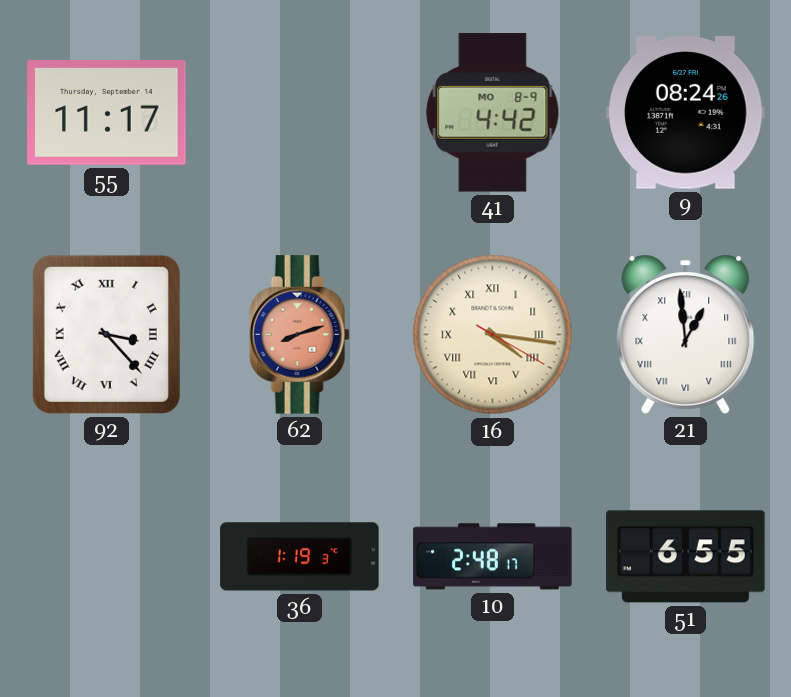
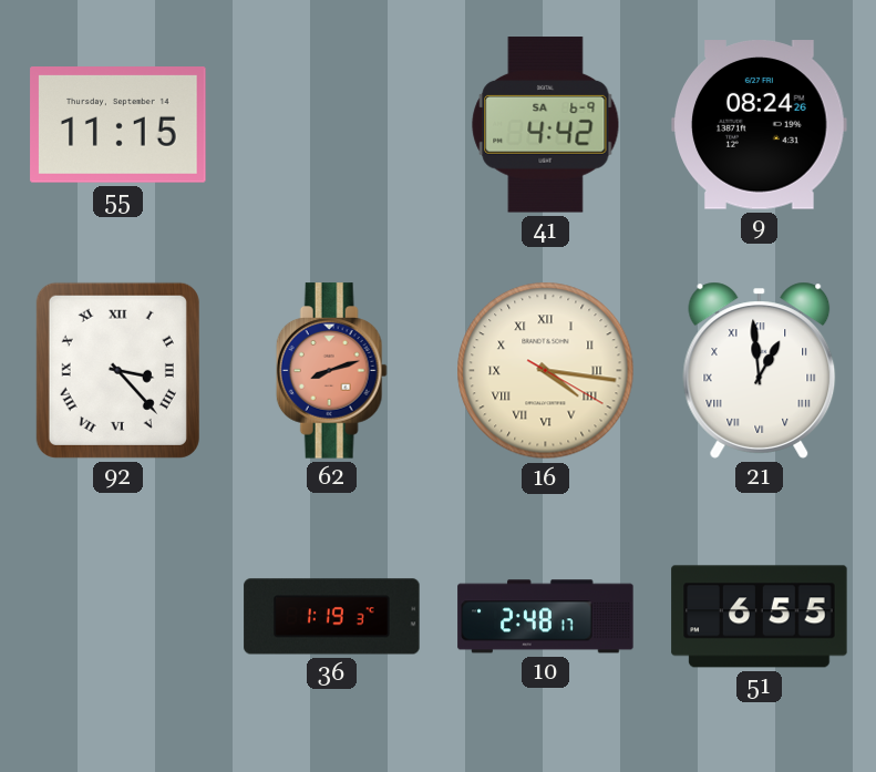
55: 11:17 -> 11:15
41 date: MO 8-9 -> SA 6-9
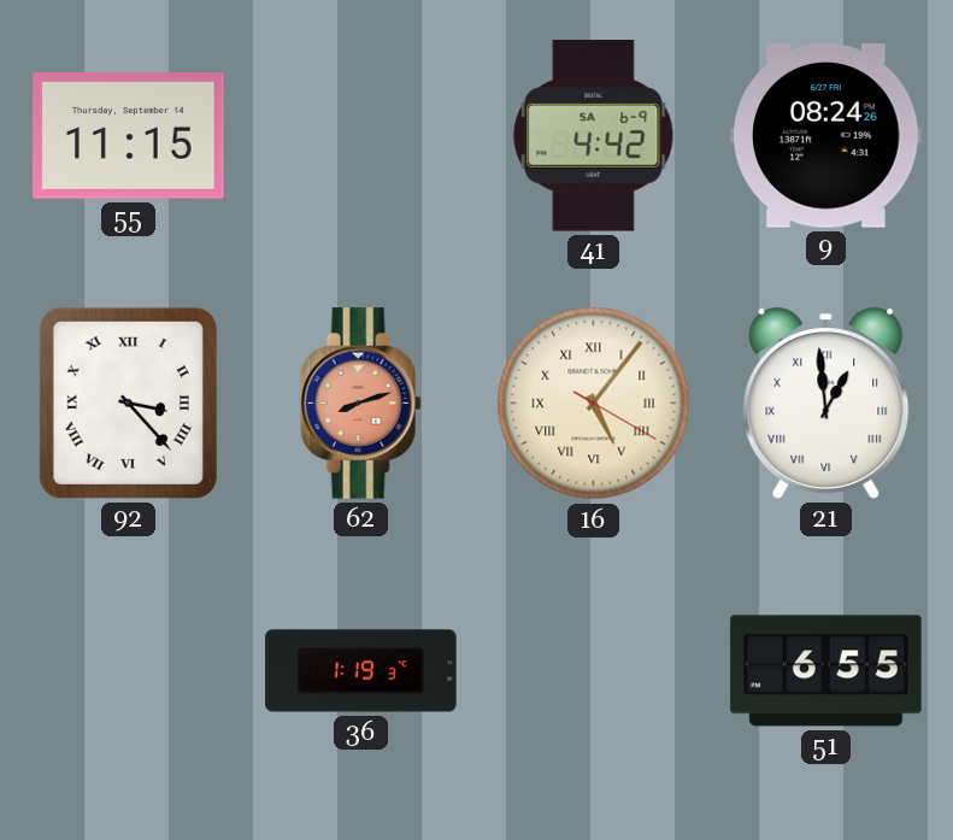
16: 4:16 -> 5:06
10: 2:48 -> none
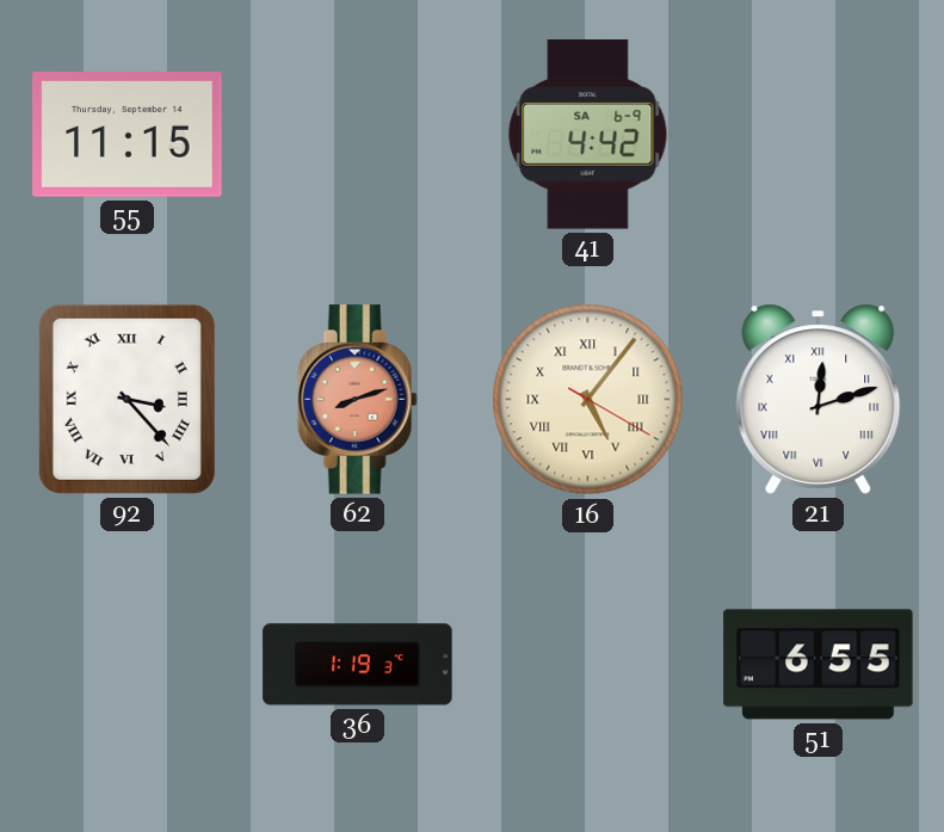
9: 08:24 -> none
21: 12:59 -> 12:12
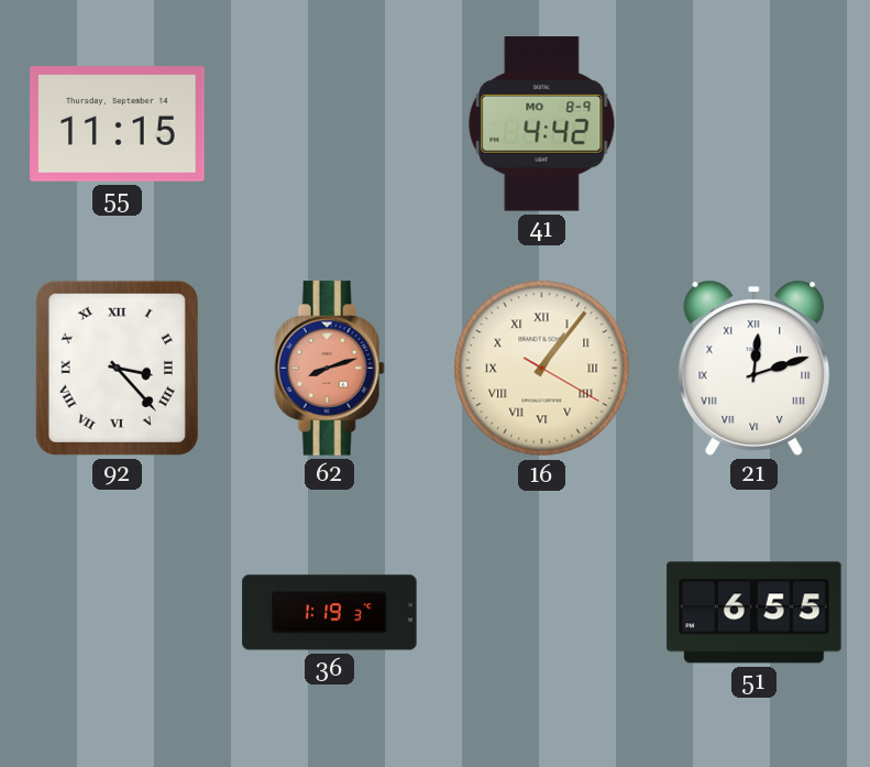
41 date: SA 6-9 -> MO 8-9
16: 5:06 -> 1:06
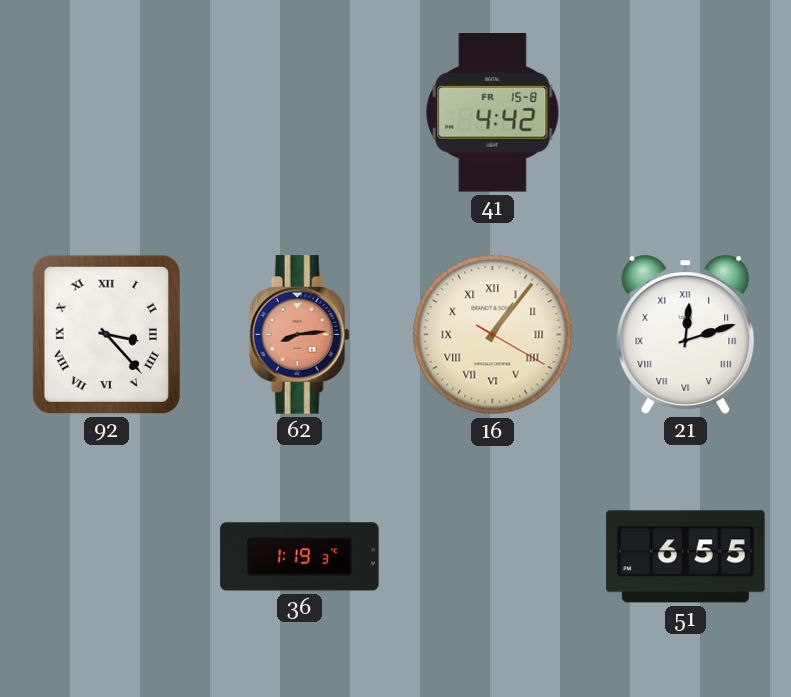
55: 11:15 -> none
41 date: MO 8-9 -> FR 15-8
62: 8:12 -> 8:14
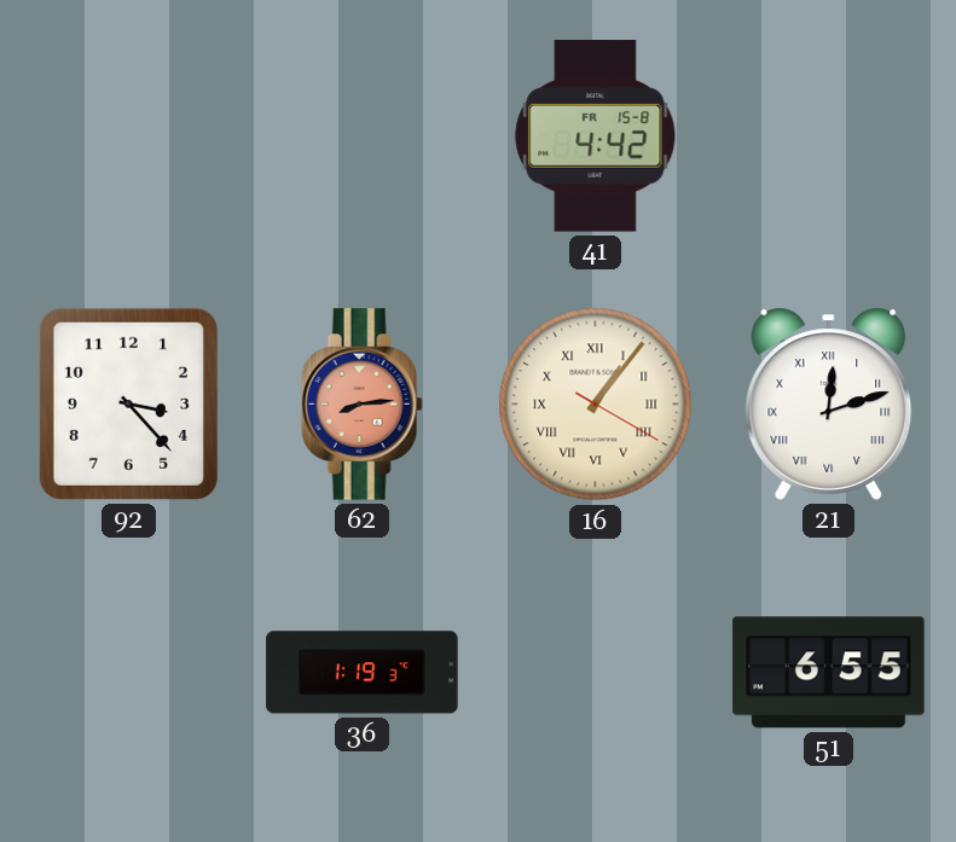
92 numerals: Roman -> Arabic
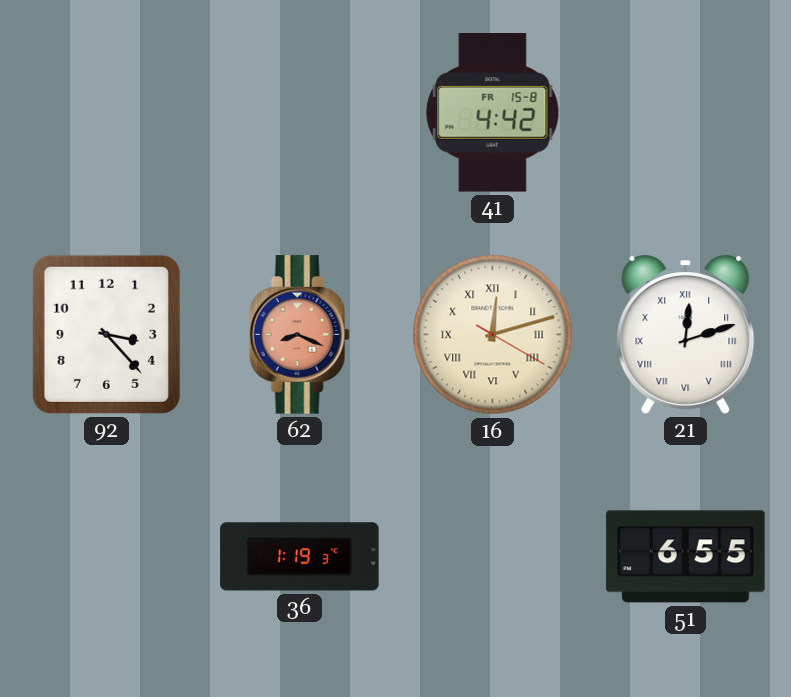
62: 8:14 -> 8:19
16: 1:06 -> 12:12
